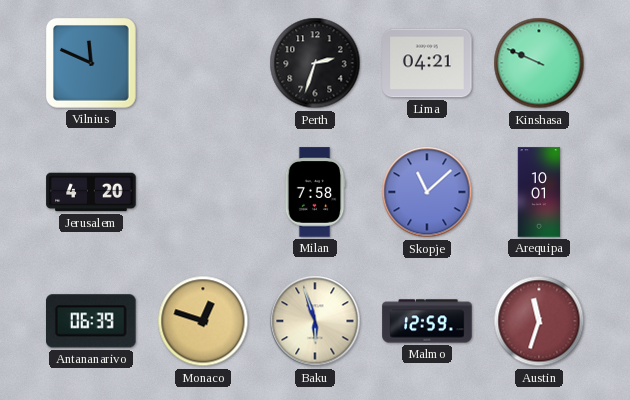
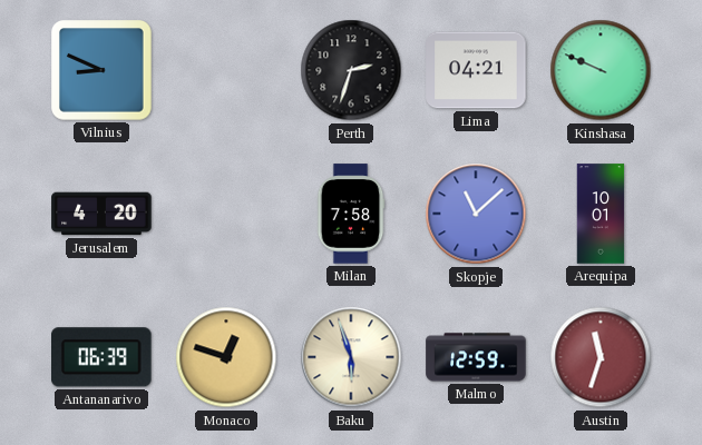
Vilnius: 11:49 -> 8:49
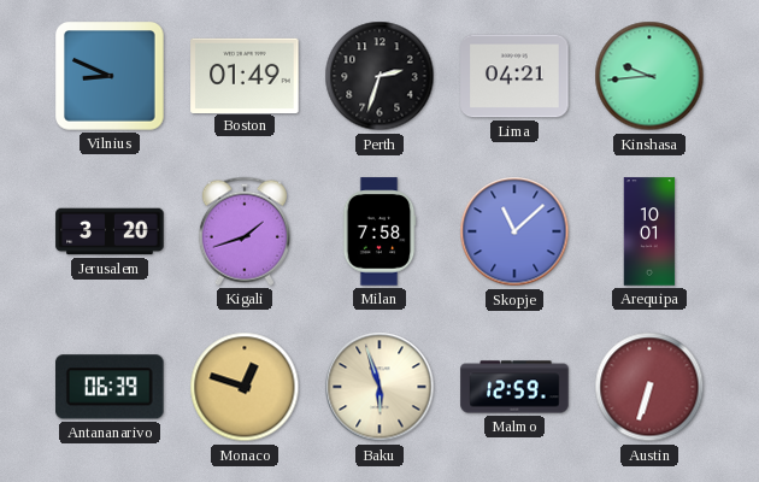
Boston: none -> 01:49
Kinshasa: 9:49 -> 9:44
Jerusalem: 4:20 -> 3:20
Kigali: none -> 1:42
Austin: 11:33 -> 6:33
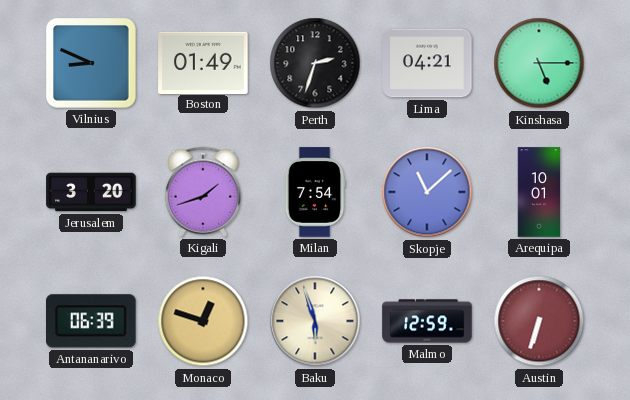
Kinshasa: 9:44 -> 5:15
Milan: 7:58 -> 7:54
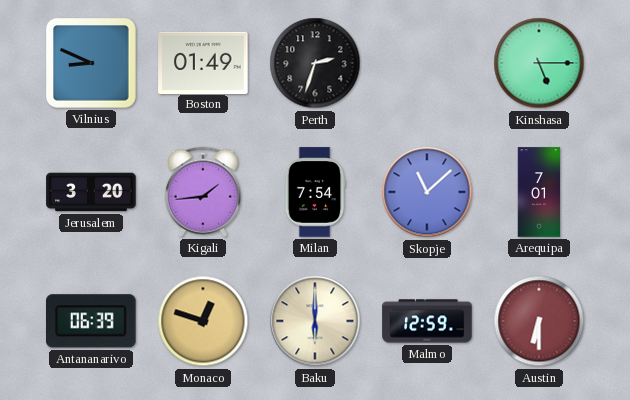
Lima: 04:21 -> none
Kigali: 1:42 -> 1:44
Arequipa: 10:01 -> 7:01
Baku: 5:57 -> 6:00
Austin: 6:33 -> 6:30
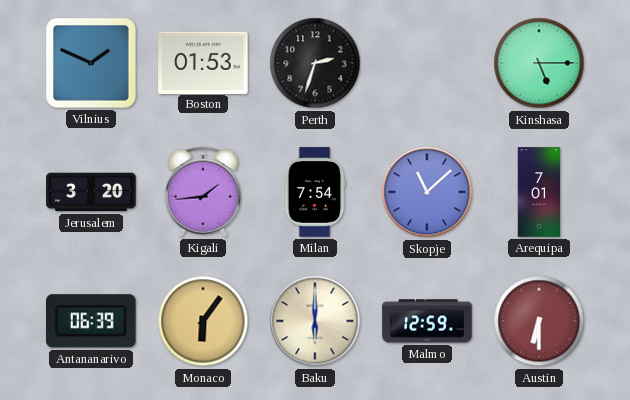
Vilnius: 8:49 -> 1:49
Boston: 01:49 -> 01:53
Monaco: 12:48 -> 6:06
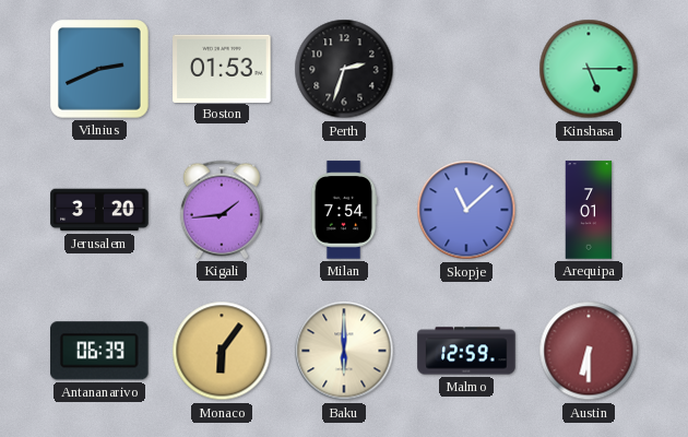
Vilnius: 1:49 -> 2:41
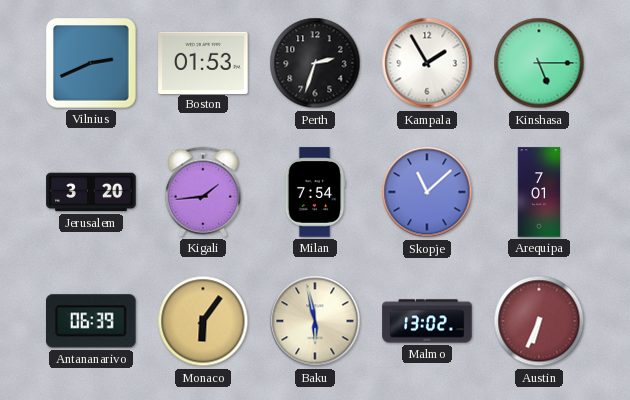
Kampala: none -> 1:55
Baku: 6:00 -> 5:58
Malmo: 12:59 -> 13:02
Austin: 6:30 -> 6:34
